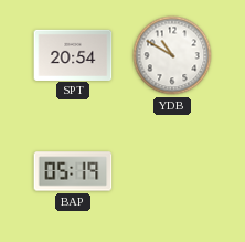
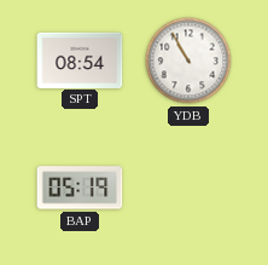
SPT: 20:54 -> 08:54
YDB: 10:50 -> 10:55
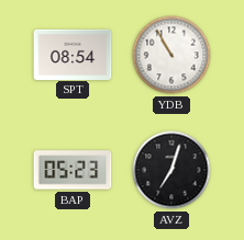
BAP: 05:19 -> 05:23
AVZ: none -> 7:03
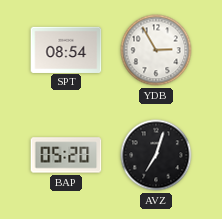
YDB: 10:55 -> 2:55
BAP: 05:23 -> 05:20
